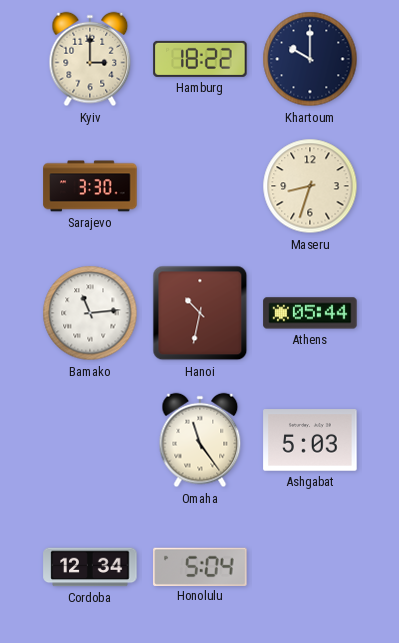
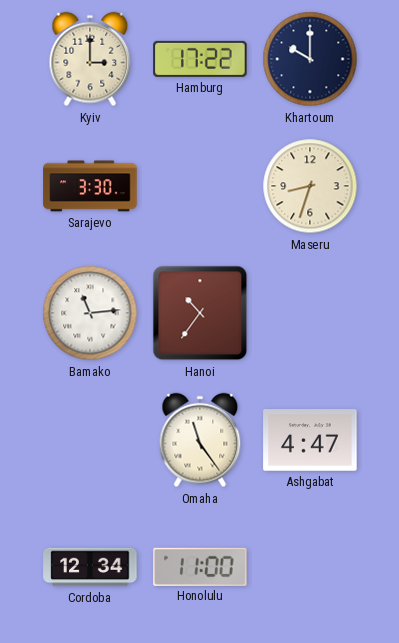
Hamburg: 18:22 -> 17:22
Hanoi: 10:32 -> 10:36
Athens: 05:44 -> none
Ashgabat: 5:03 -> 4:47
Honolulu: 5:04 -> 11:00
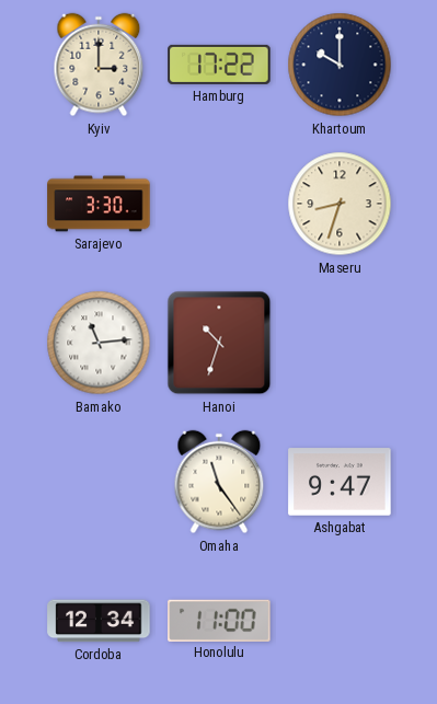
Hanoi: 10:36 -> 10:33
Ashgabat: 4:47 -> 9:47
